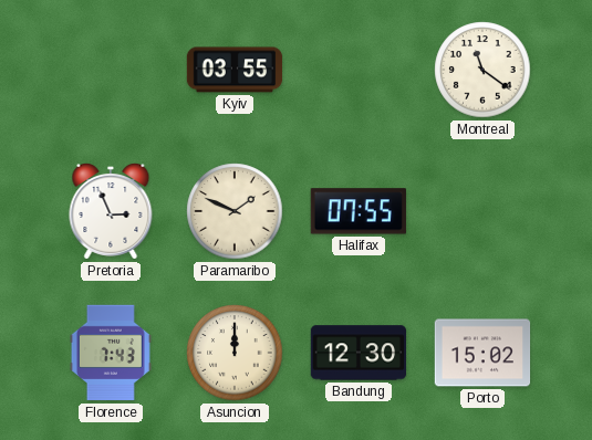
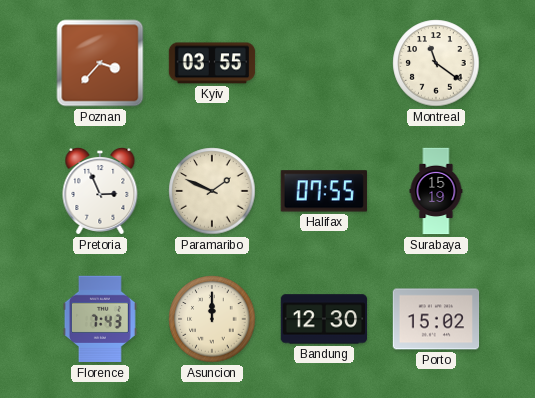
Poznan: none -> 3:37
Surabaya: none -> 15:19
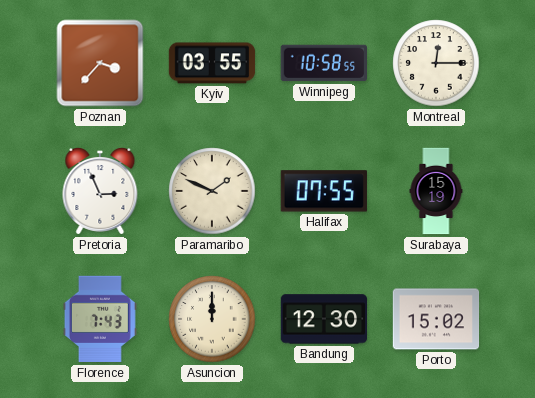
Winnipeg: none -> 10:58
Montreal: 11:21 -> 12:15
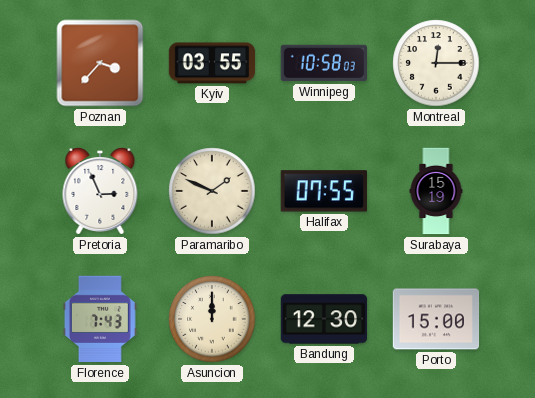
Winnipeg: 10:58:55 -> 10:58:03
Porto: 15:02 -> 15:00
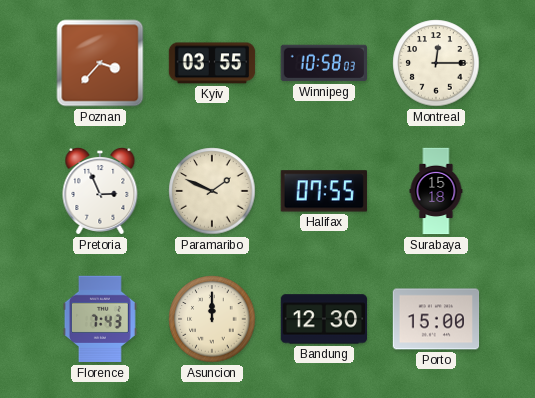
Surabaya: 15:19 -> 15:18
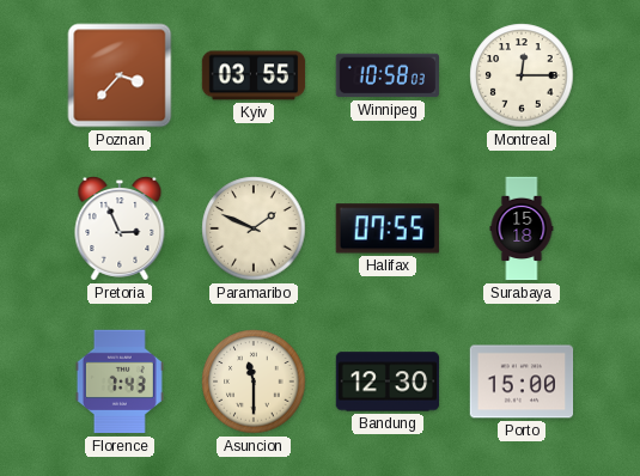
Asuncion: 12:00 -> 11:30
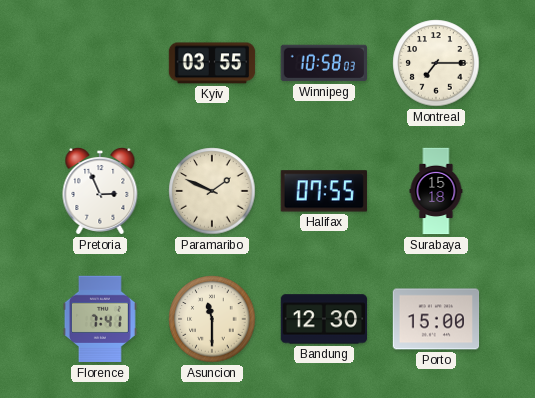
Poznan: 3:37 -> none
Montreal: 12:15 -> 7:15
Florence: 7:43 -> 7:41
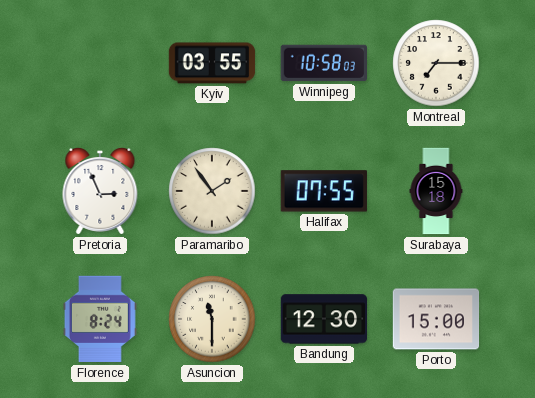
Paramaribo: 1:49 -> 1:54
Florence: 7:41 -> 8:24
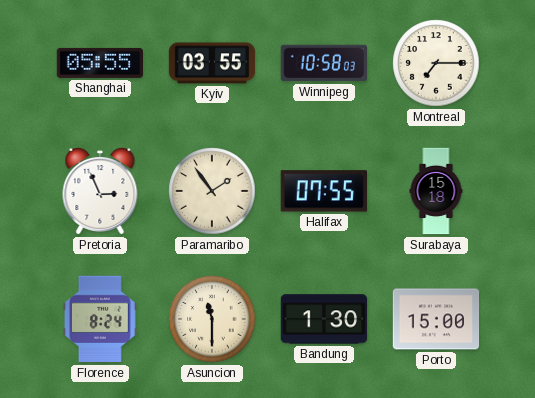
Shanghai: none -> 05:55
Bandung: 12:30 -> 1:30
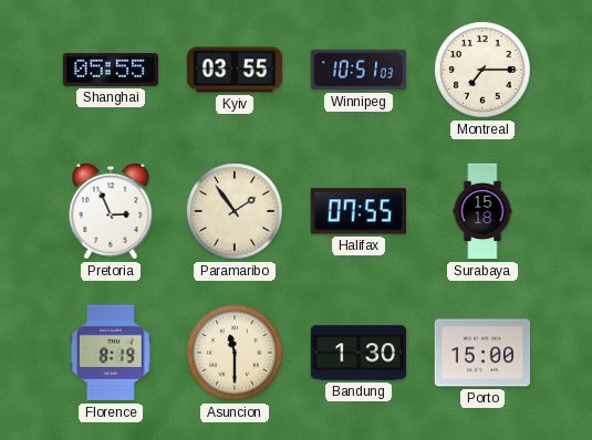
Winnipeg: 10:58 -> 10:51
Florence: 8:24 -> 8:19
